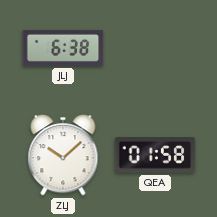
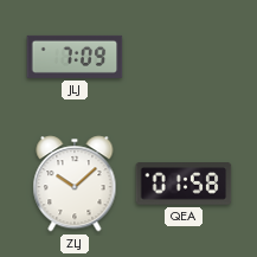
JLJ: 6:38 -> 7:09
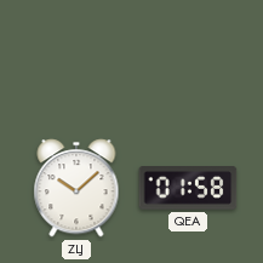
JLJ: 7:09 -> none
